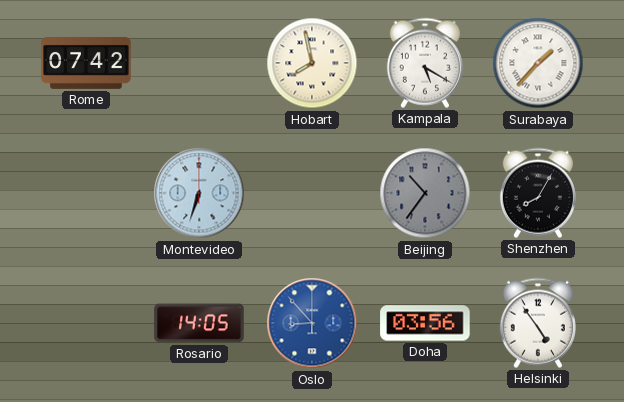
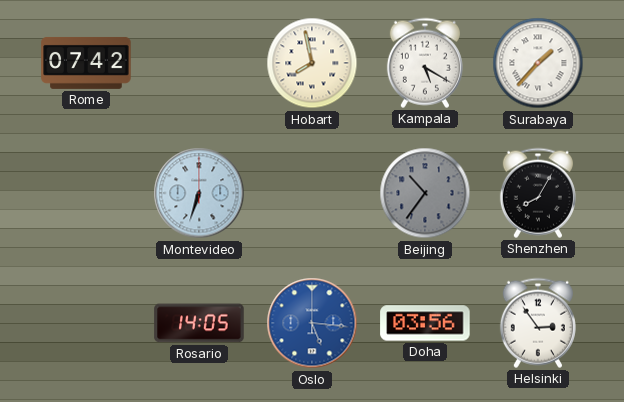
Oslo: 8:53 -> 5:16
Helsinki: 4:54 -> 2:54
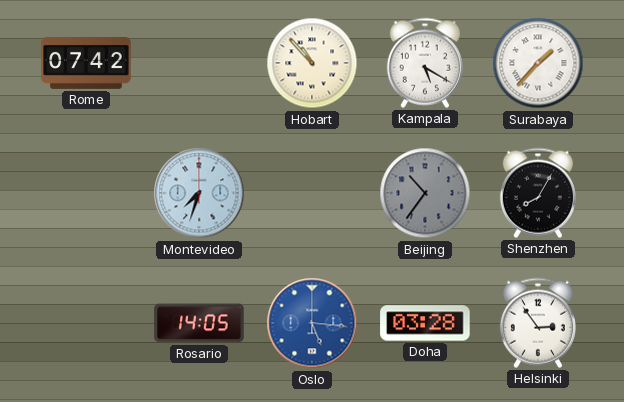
Hobart: 7:58 -> 10:53
Montevideo: 6:33 -> 7:33
Doha: 03:56 -> 03:28
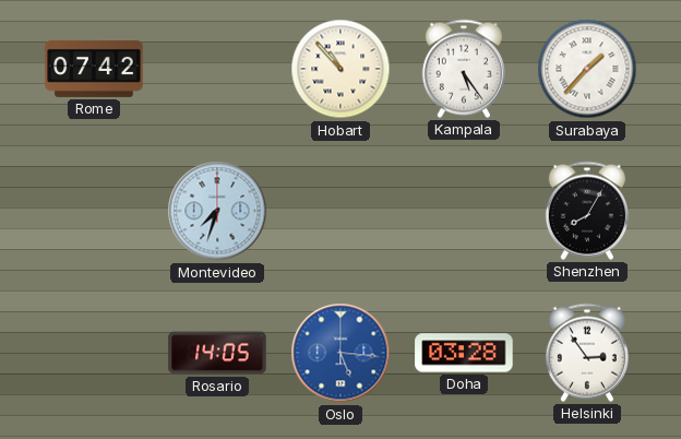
Kampala: 5:20 -> 5:24
Beijing: 10:36 -> none
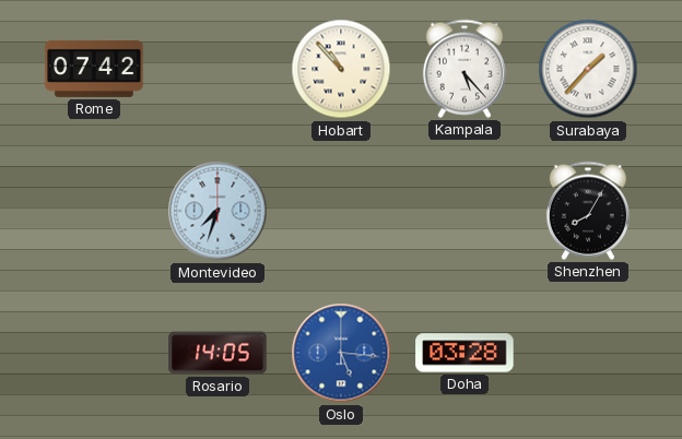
Kampala: 5:24 -> 5:23
Helsinki: 2:54 -> none
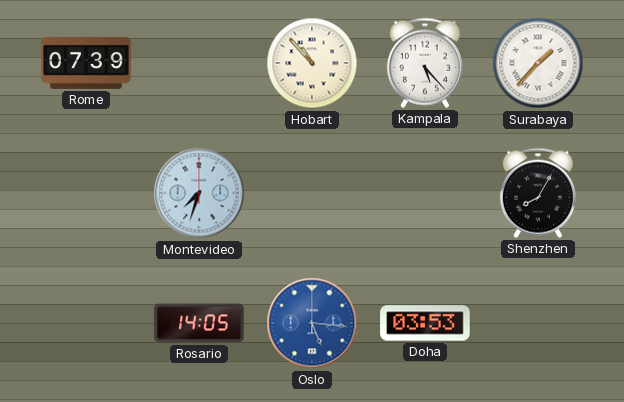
Rome: 07:42 -> 07:39
Doha: 03:28 -> 03:53
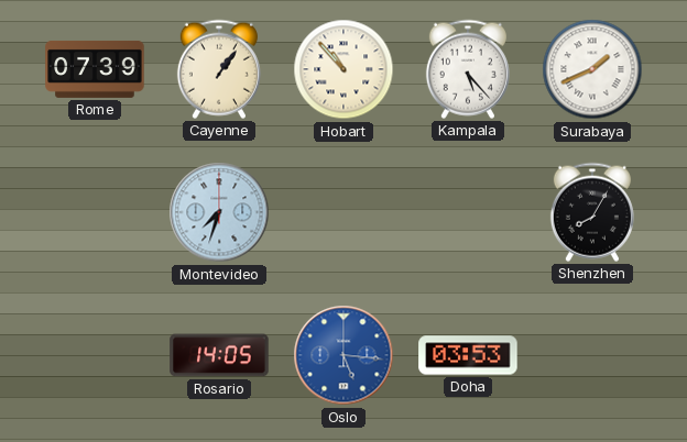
Cayenne: none -> 1:06
Surabaya: 1:37 -> 1:41
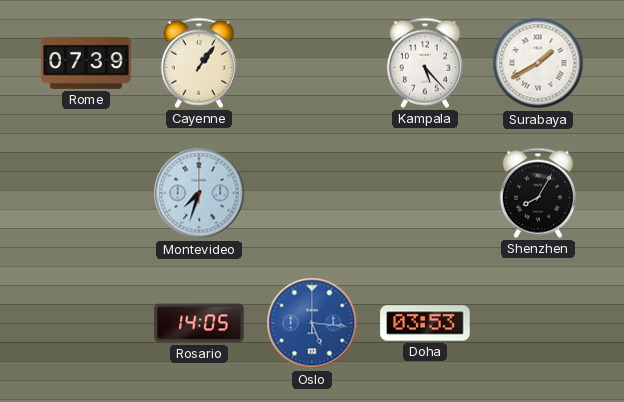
Hobart: 10:53 -> none
Surabaya: 1:41 -> 1:40
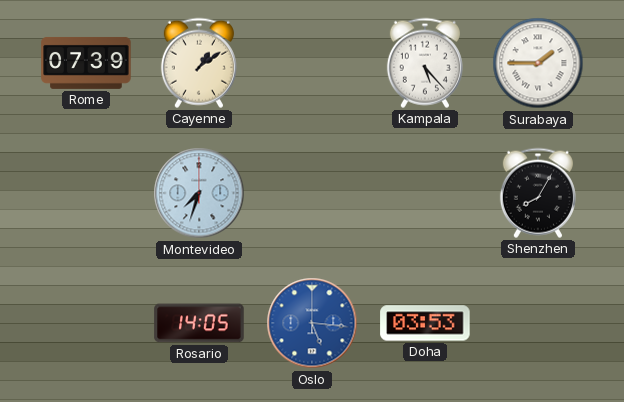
Cayenne: 1:06 -> 1:09
Surabaya: 1:40 -> 1:45
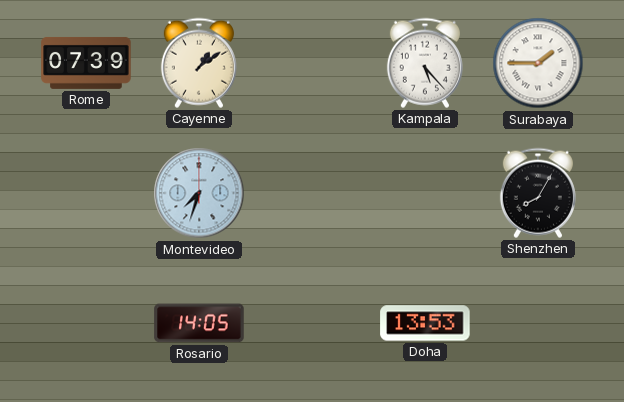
Oslo: 5:16 -> none
Doha: 03:53 -> 13:53
